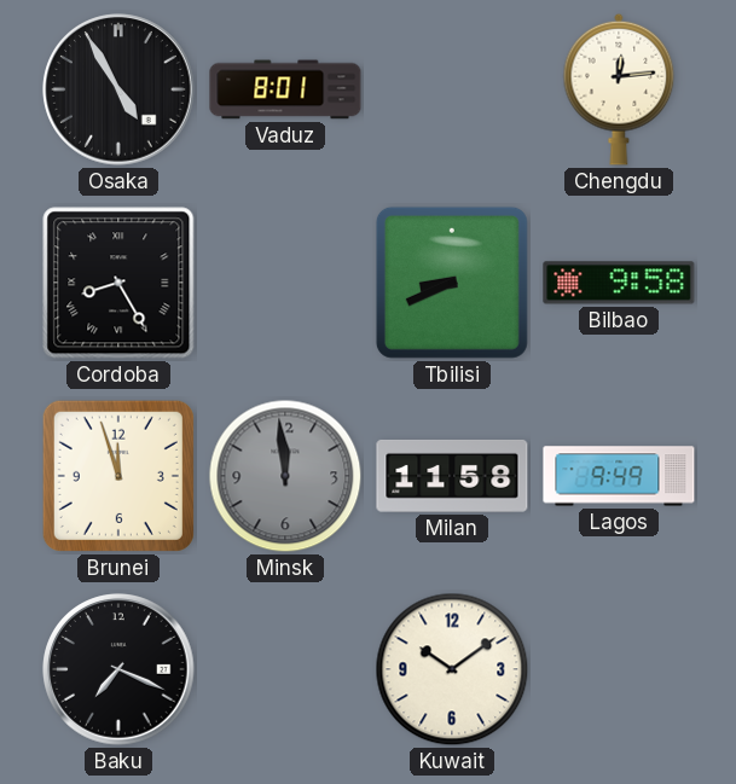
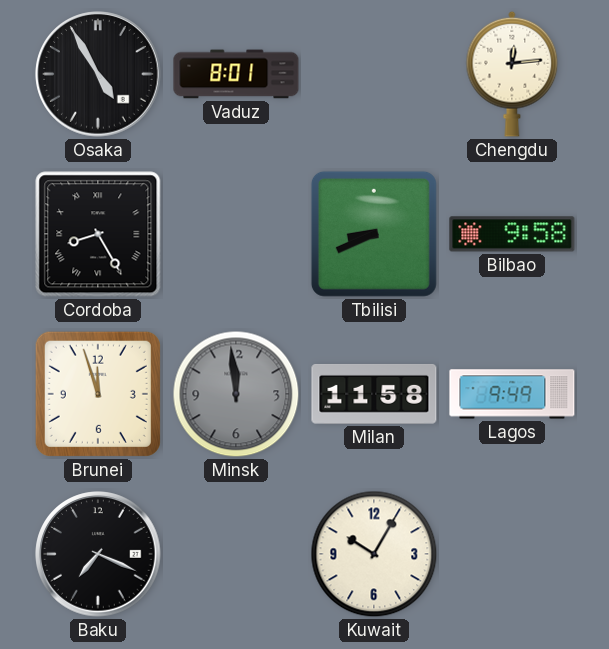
Kuwait: 10:09 -> 10:05
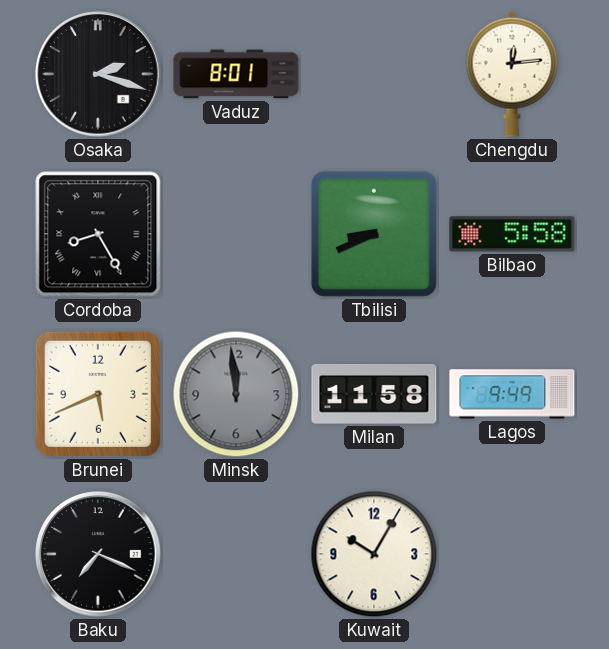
Osaka: 4:55 -> 2:18
Bilbao: 9:58 -> 5:58
Brunei: 11:57 -> 5:41
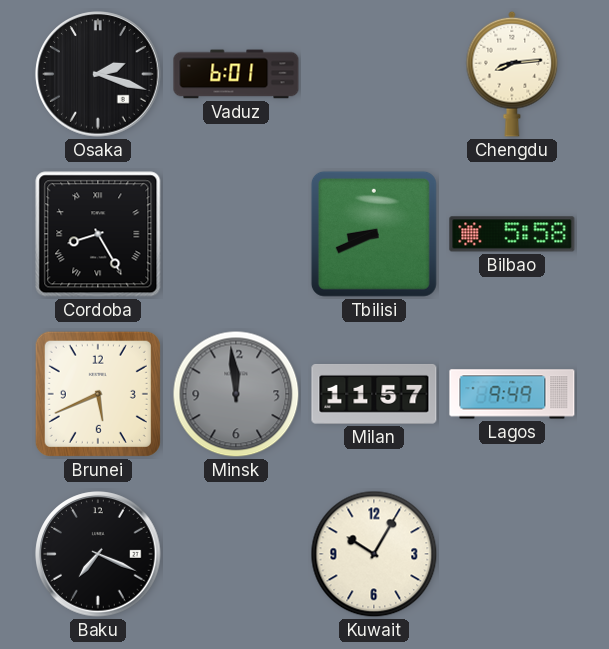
Vaduz: 8:01 -> 6:01
Chengdu: 12:14 -> 8:14
Milan: 11:58 -> 11:57
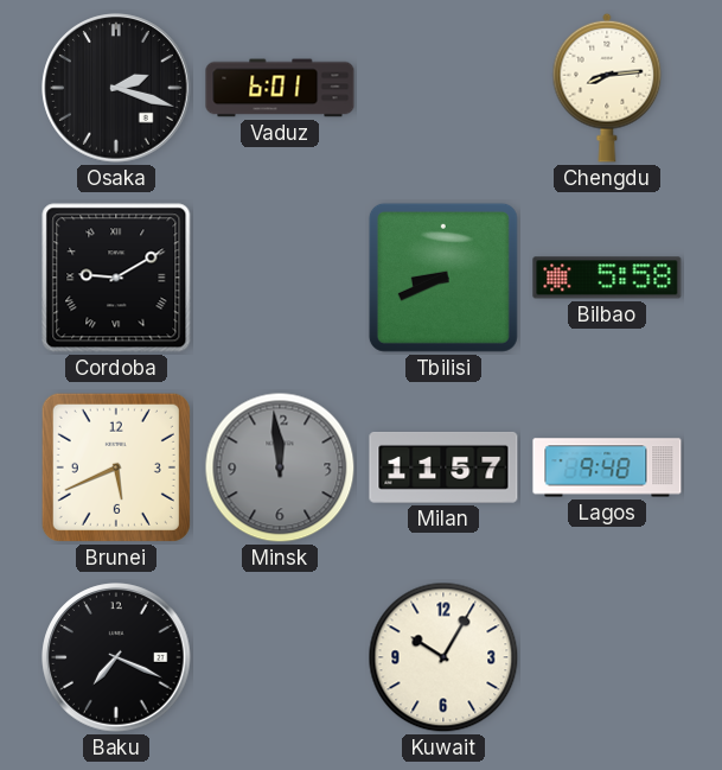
Cordoba: 8:25 -> 9:10
Lagos: 9:49 -> 9:48
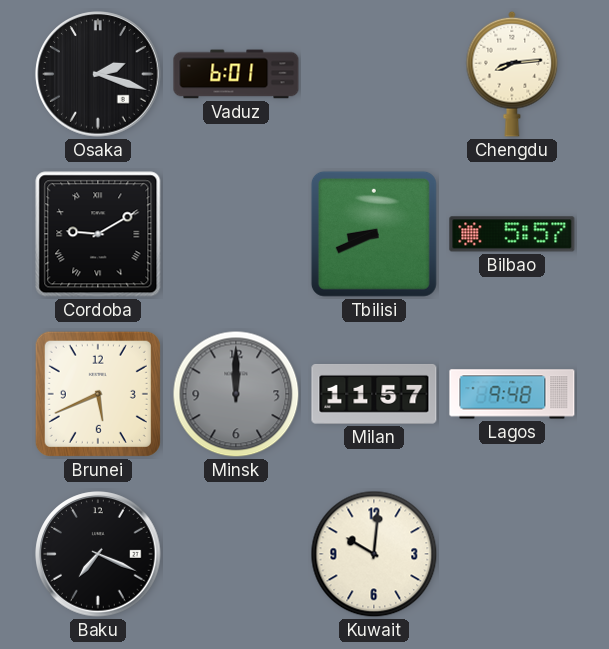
Bilbao: 5:58 -> 5:57
Minsk: 11:59 -> 12:00
Kuwait: 10:05 -> 10:01
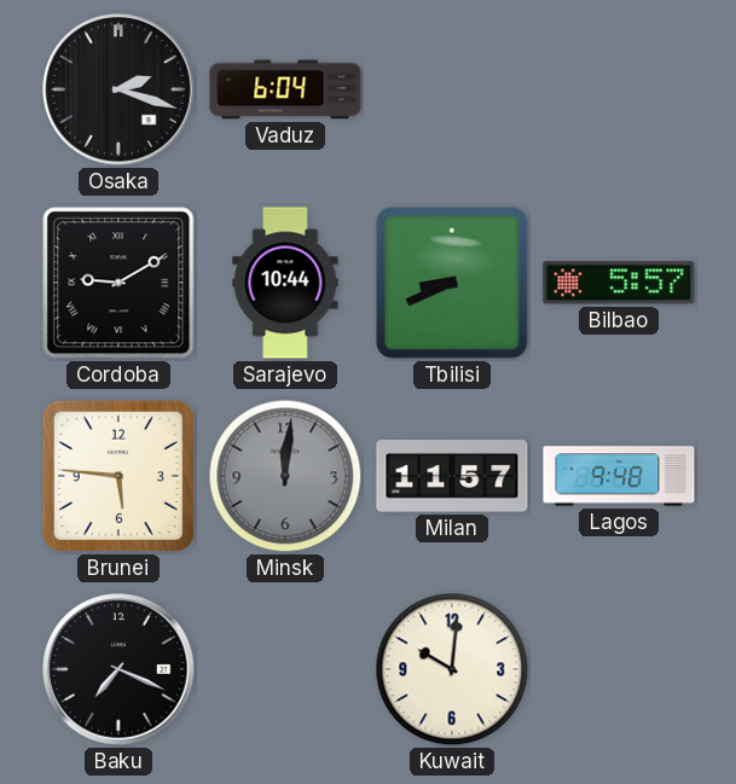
Vaduz: 6:01 -> 6:04
Chengdu: 8:14 -> none
Sarajevo: none -> 10:44
Brunei: 5:41 -> 5:46
Minsk: 12:00 -> 12:01
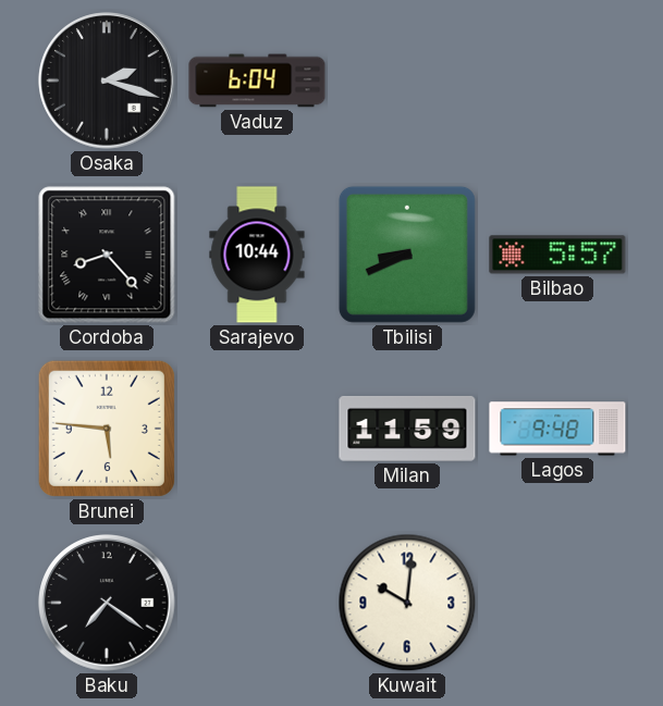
Cordoba: 9:10 -> 8:23
Minsk: 12:01 -> none
Milan: 11:57 -> 11:59
Baku: 7:19 -> 7:21
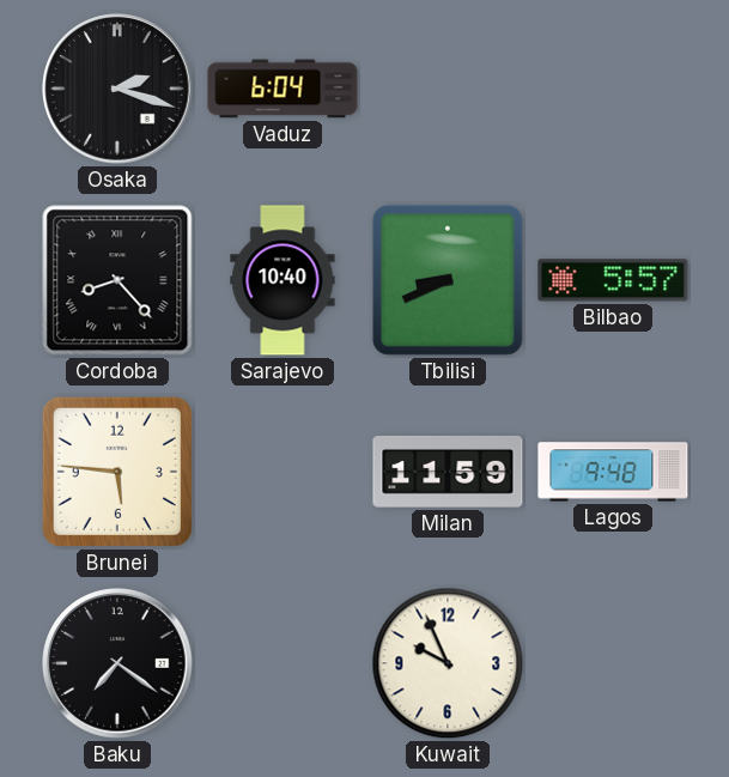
Sarajevo: 10:44 -> 10:40
Kuwait: 10:01 -> 9:56
